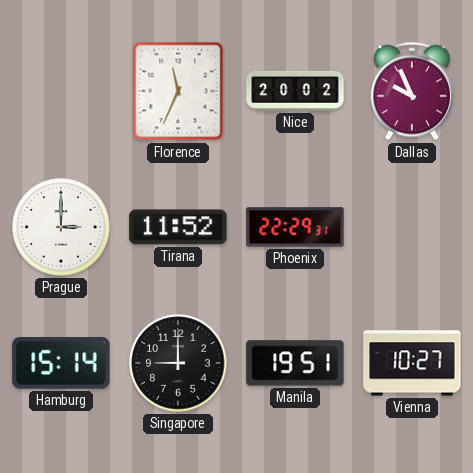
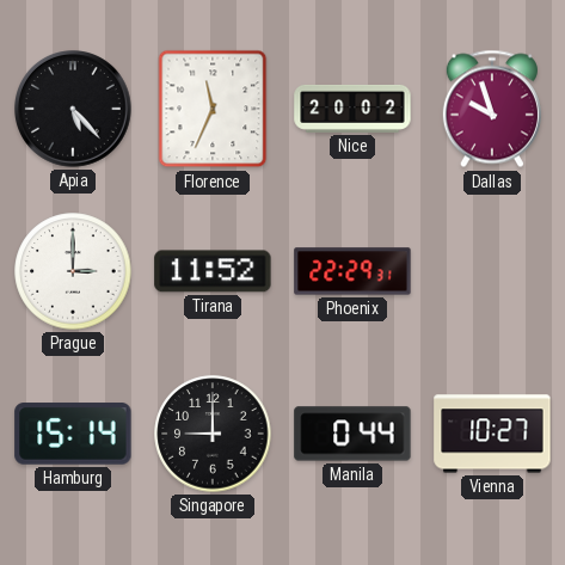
Apia: none -> 5:23
Dallas: 9:56 -> 9:57
Manila: 19:51 -> 0:44
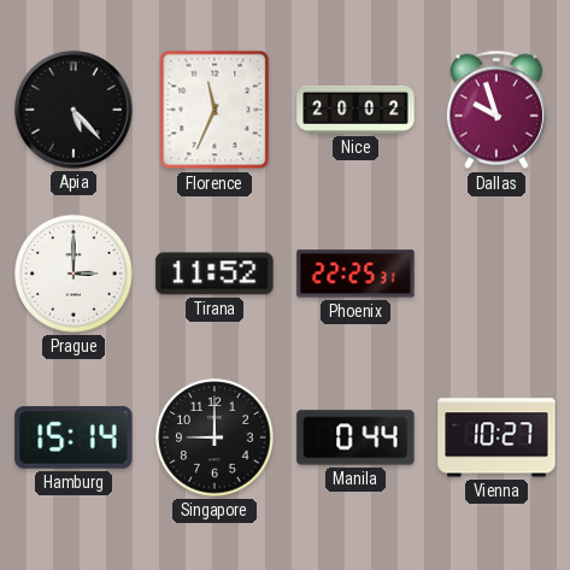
Phoenix: 22:29 -> 22:25
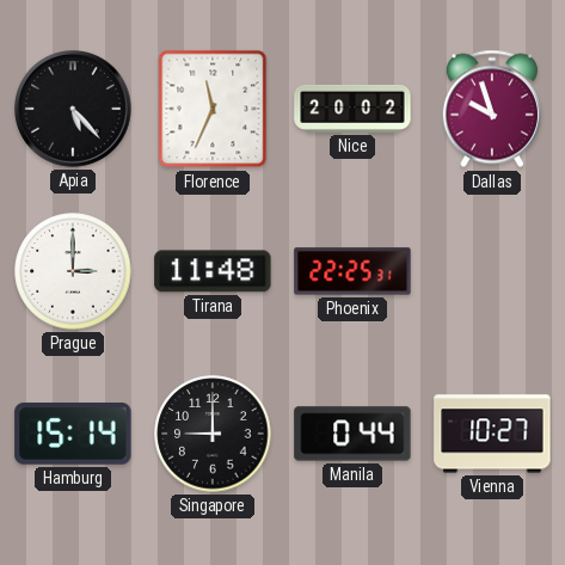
Tirana: 11:52 -> 11:48
